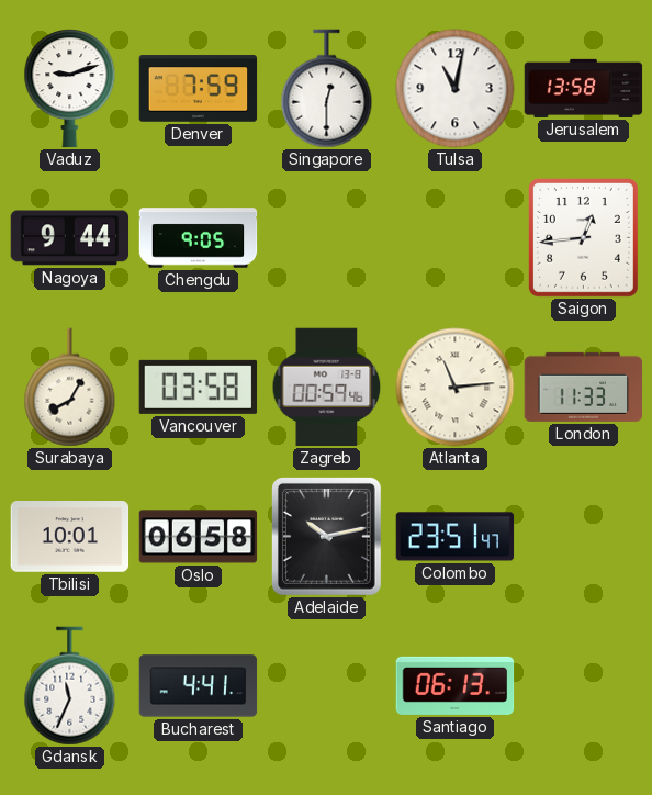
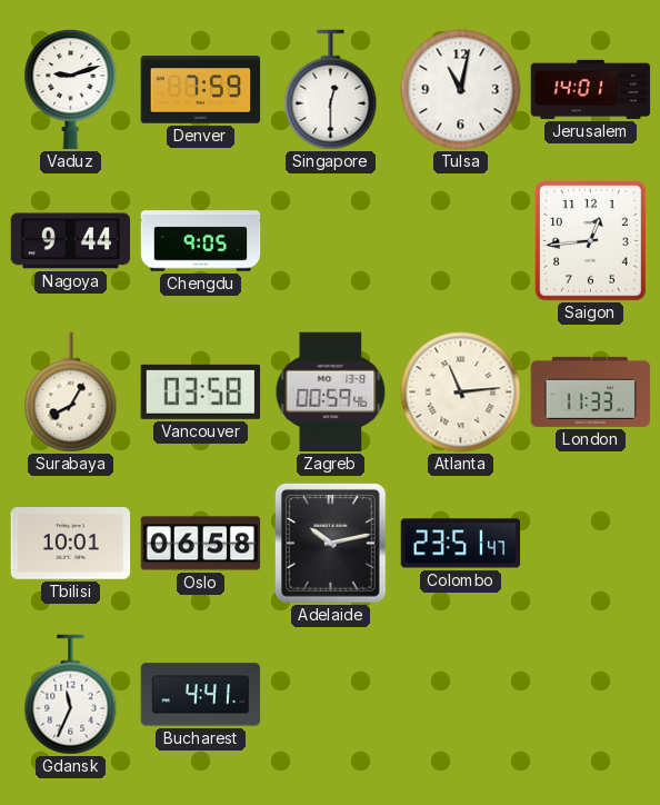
Jerusalem: 13:58 -> 14:01
Santiago: 06:13 -> none
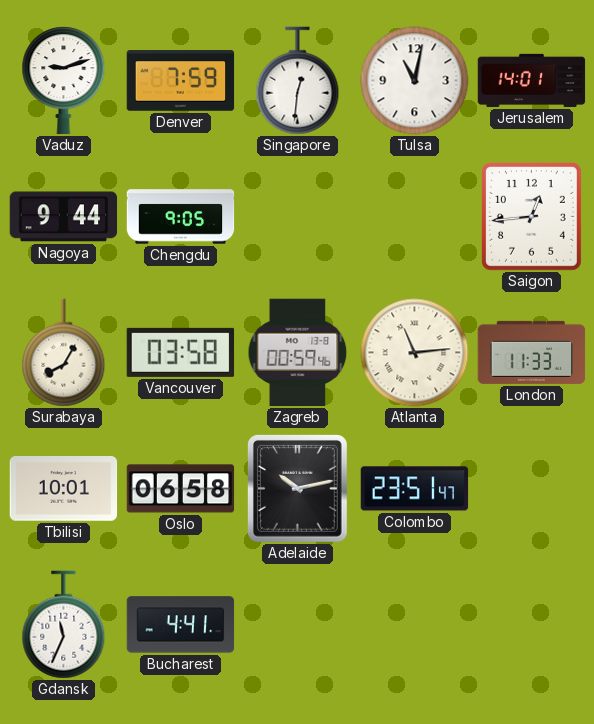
Singapore: 12:30 -> 12:31
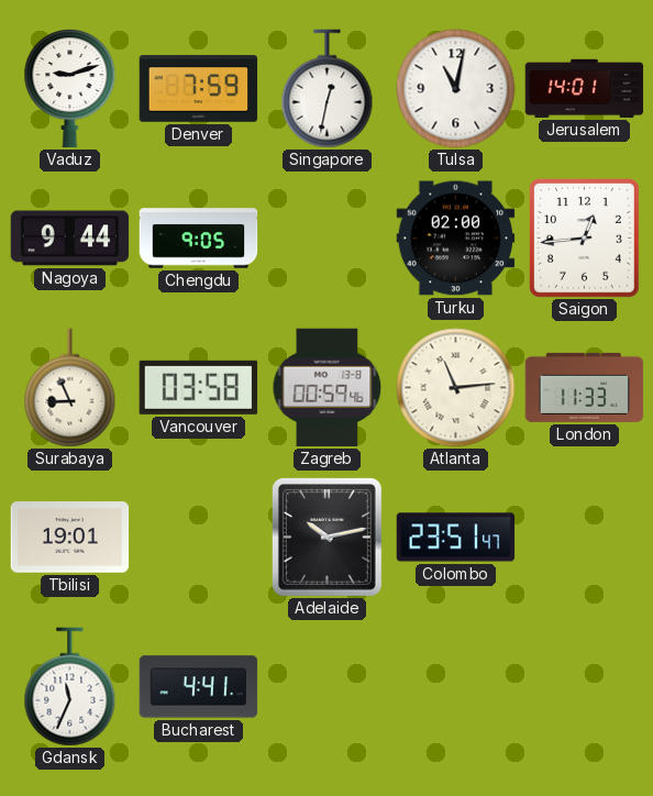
Singapore: 12:31 -> 12:32
Turku: none -> 02:00
Surabaya: 8:05 -> 8:56
Tbilisi: 10:01 -> 19:01
Oslo: 06:58 -> none
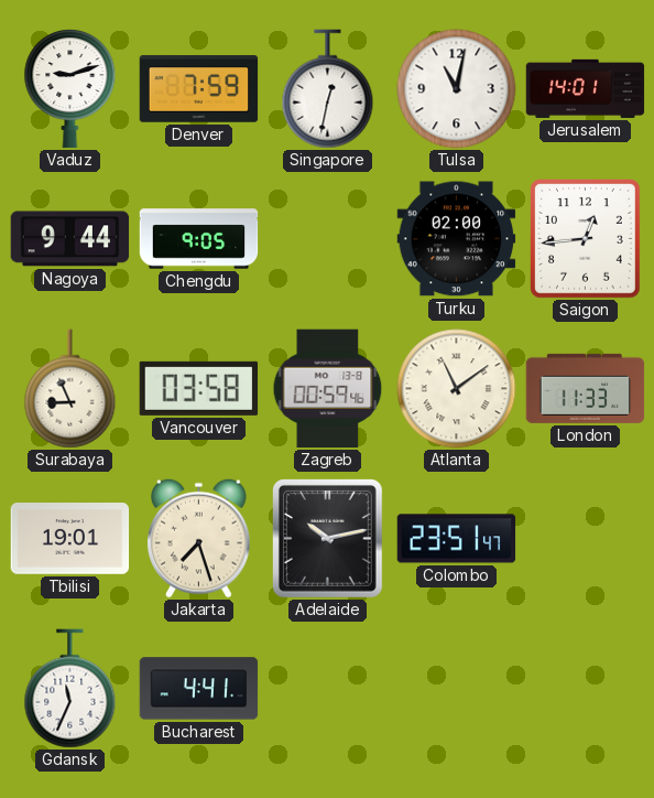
Atlanta: 11:14 -> 11:09
Jakarta: none -> 7:27
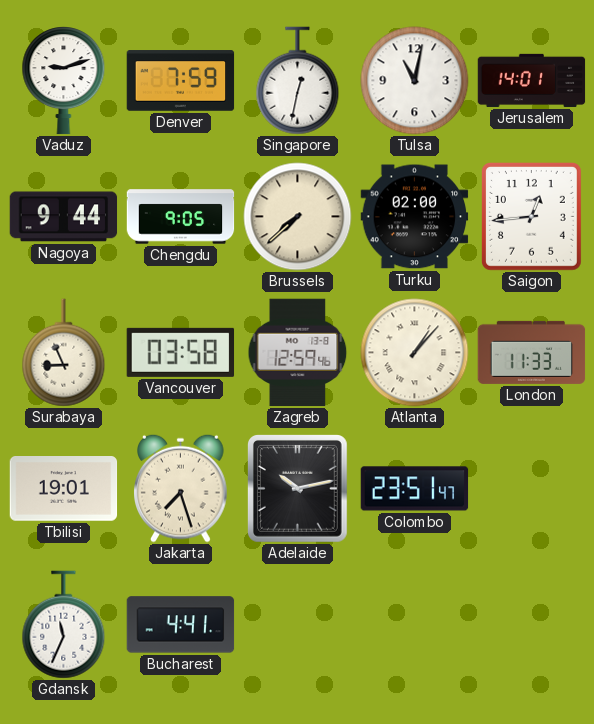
Brussels: none -> 7:38
Zagreb: 00:59 -> 12:59
Atlanta: 11:09 -> 1:07
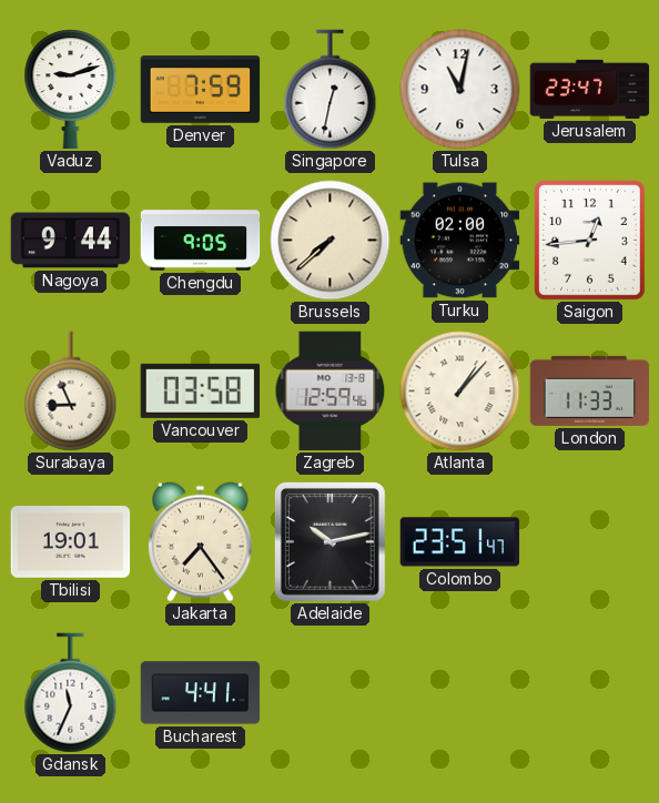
Jerusalem: 14:01 -> 23:47
Jakarta: 7:27 -> 7:24
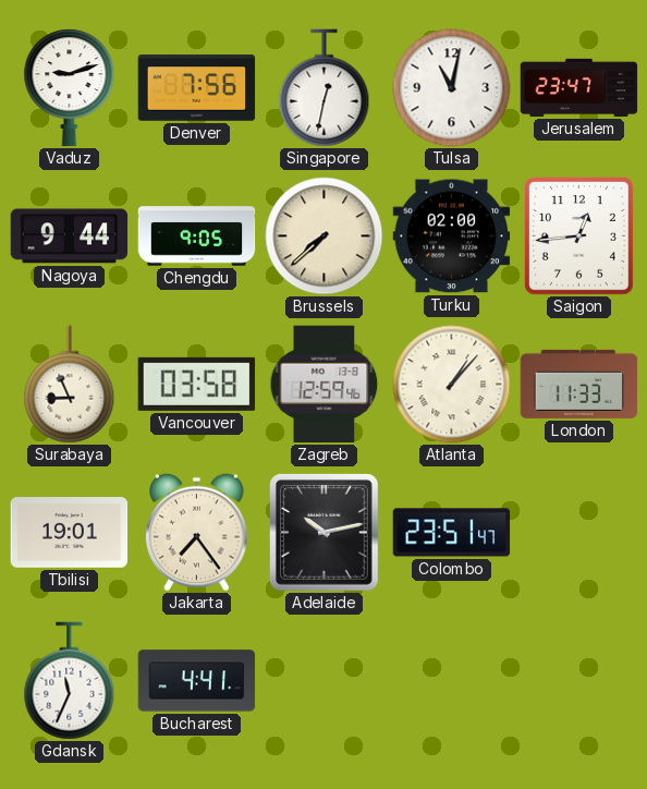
Denver: 7:59 -> 7:56
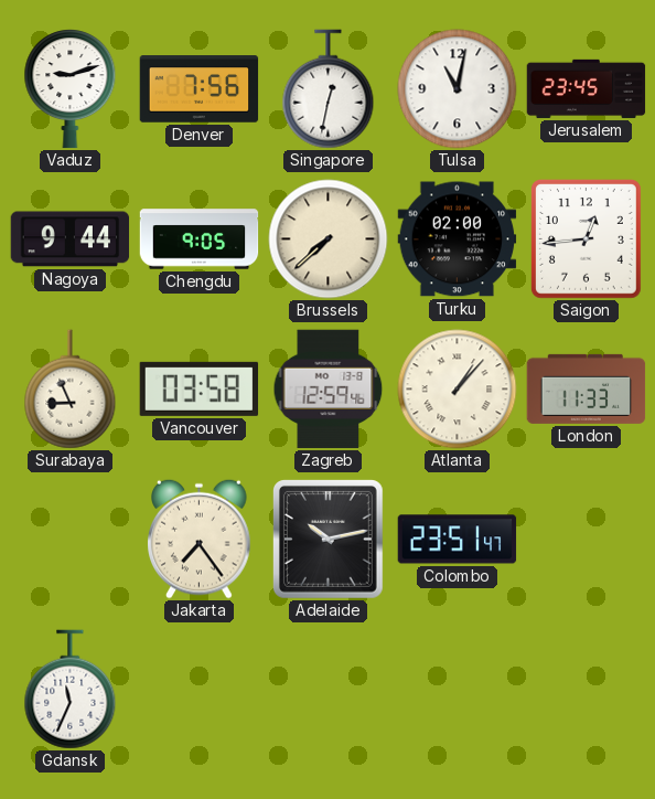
Jerusalem: 23:47 -> 23:45
Tbilisi: 19:01 -> none
Bucharest: 4:41 -> none
